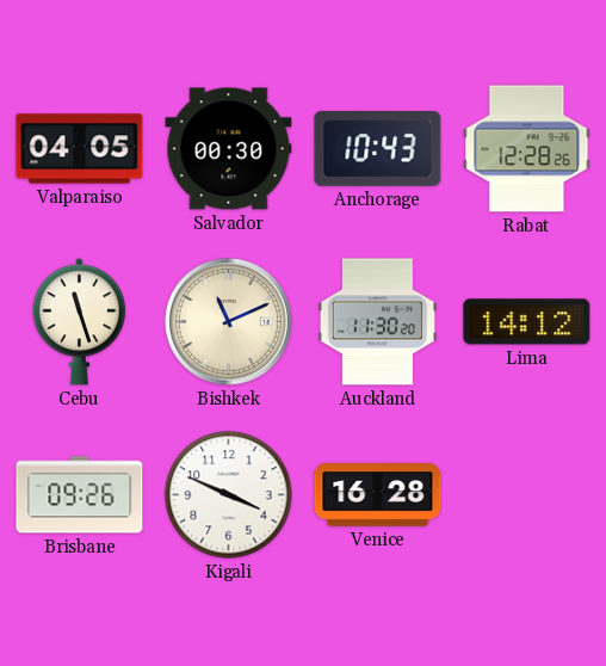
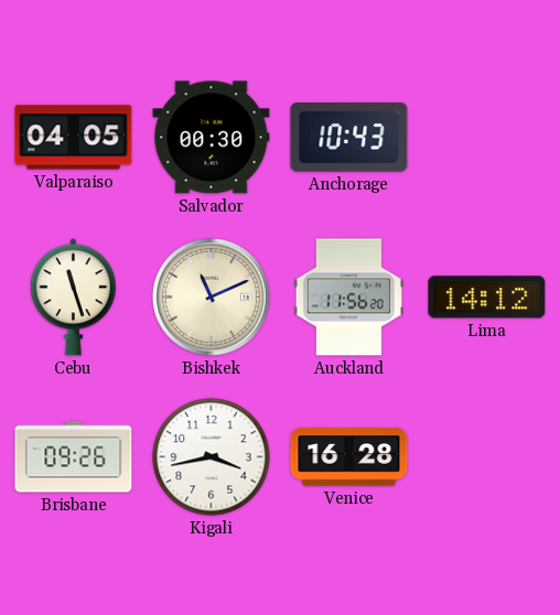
Rabat: 12:28 -> none
Auckland: 11:30 -> 11:56
Kigali: 3:49 -> 3:43
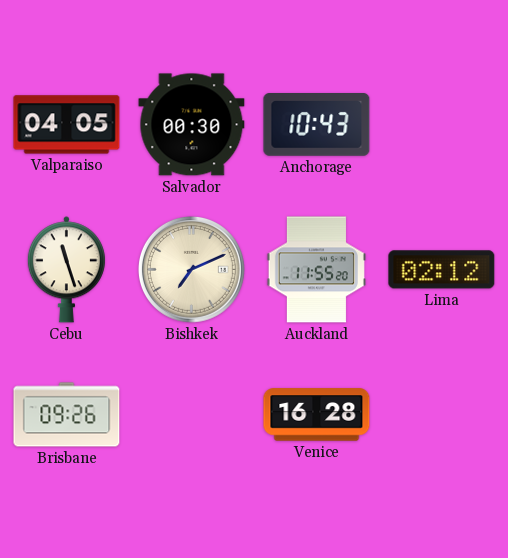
Bishkek: 11:11 -> 7:11
Auckland: 11:56 -> 11:55
Lima: 14:12 -> 02:12
Kigali: 3:43 -> none
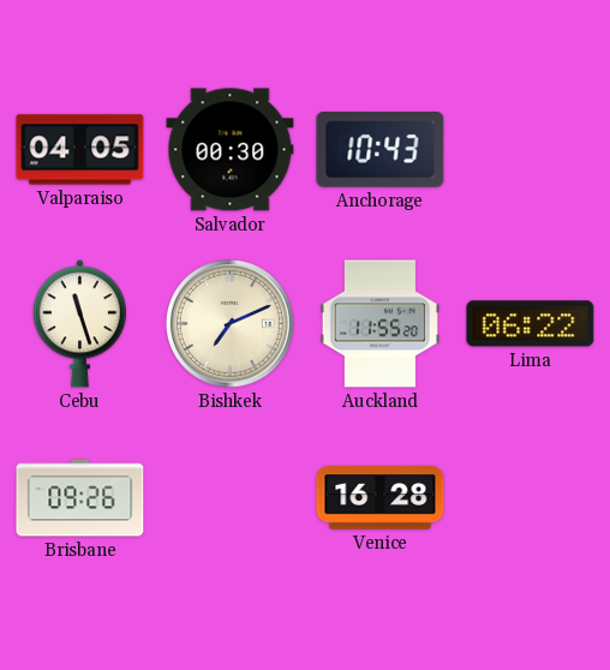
Lima: 02:12 -> 06:22
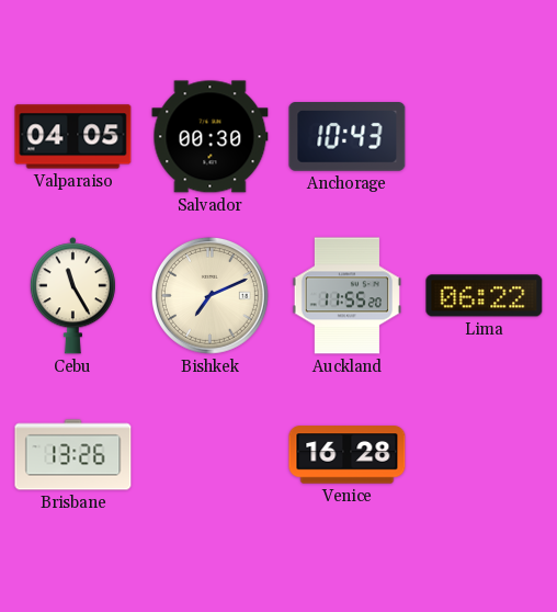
Cebu: 11:27 -> 11:25
Brisbane: 09:26 -> 13:26
